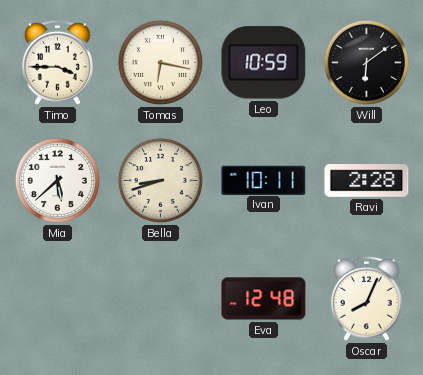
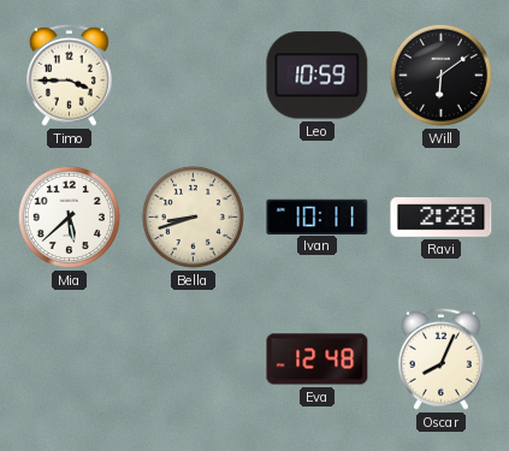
Tomas: 6:17 -> none
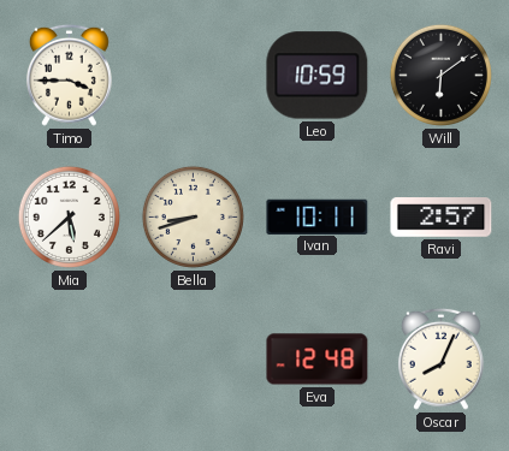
Ravi: 2:28 -> 2:57
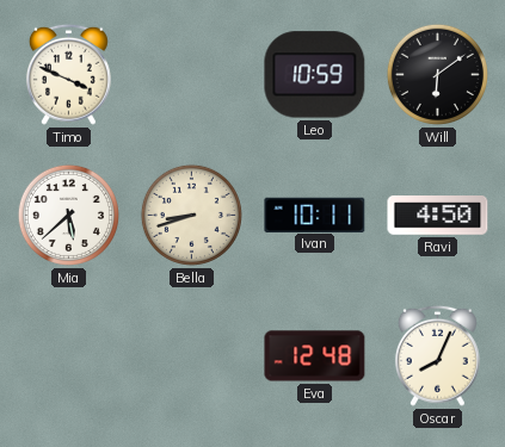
Timo: 3:45 -> 3:49
Ravi: 2:57 -> 4:50
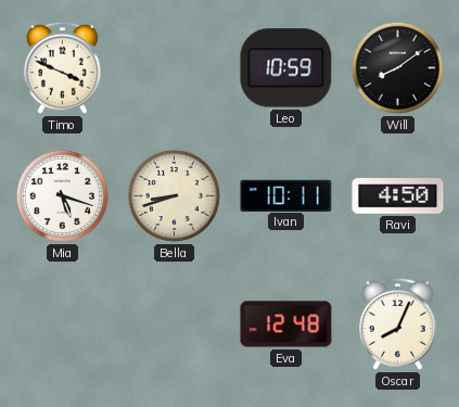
Will: 6:09 -> 8:09
Mia: 5:38 -> 5:18
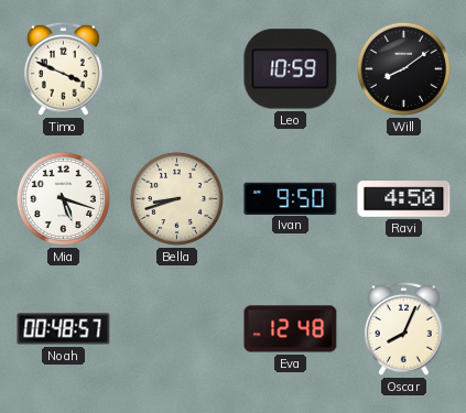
Ivan: 10:11 -> 9:50
Noah: none -> 00:48
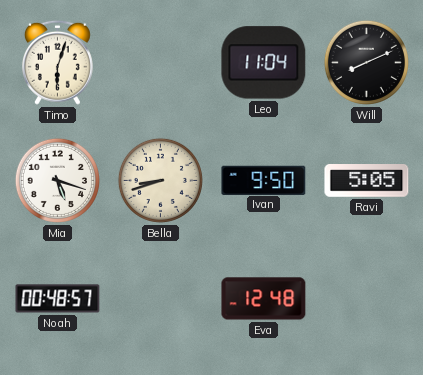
Timo: 3:49 -> 6:03
Leo: 10:59 -> 11:04
Will: 8:09 -> 8:11
Ravi: 4:50 -> 5:05
Oscar: 8:04 -> none
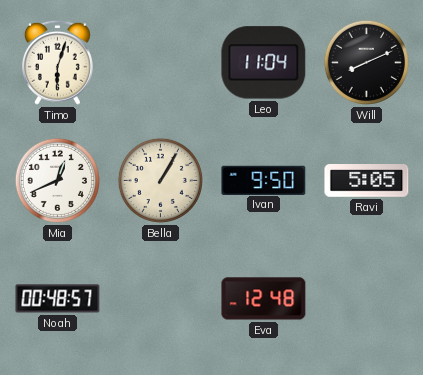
Mia: 5:18 -> 12:41
Bella: 8:42 -> 1:05
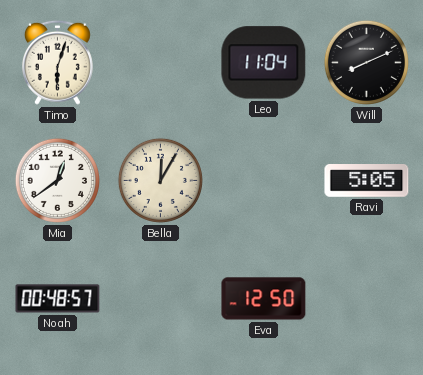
Mia: 12:41 -> 12:39
Bella: 1:05 -> 12:05
Ivan: 9:50 -> none
Eva: 12:48 -> 12:50
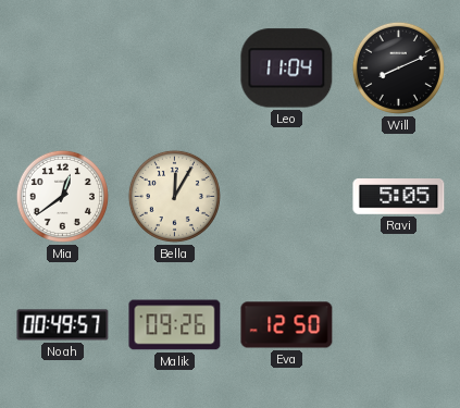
Timo: 6:03 -> none
Noah: 00:48 -> 00:49
Malik: none -> 09:26
